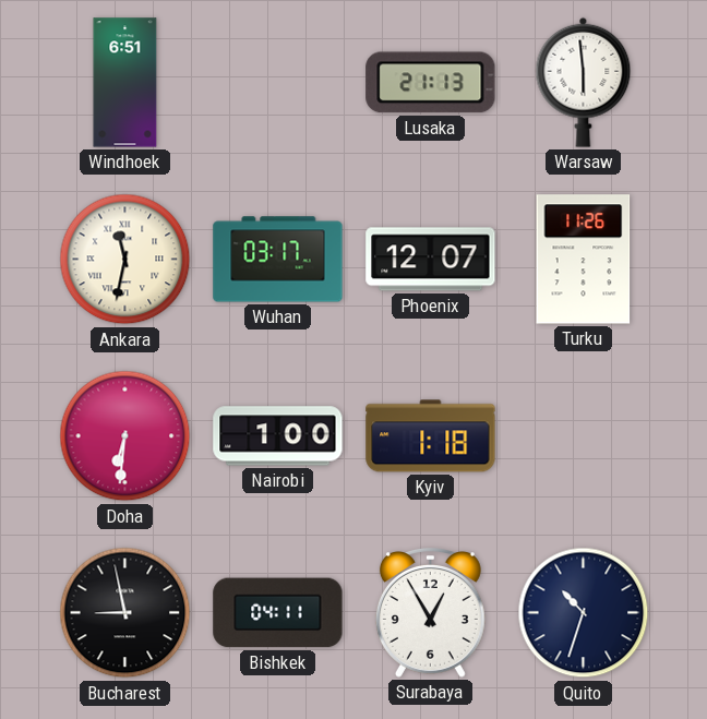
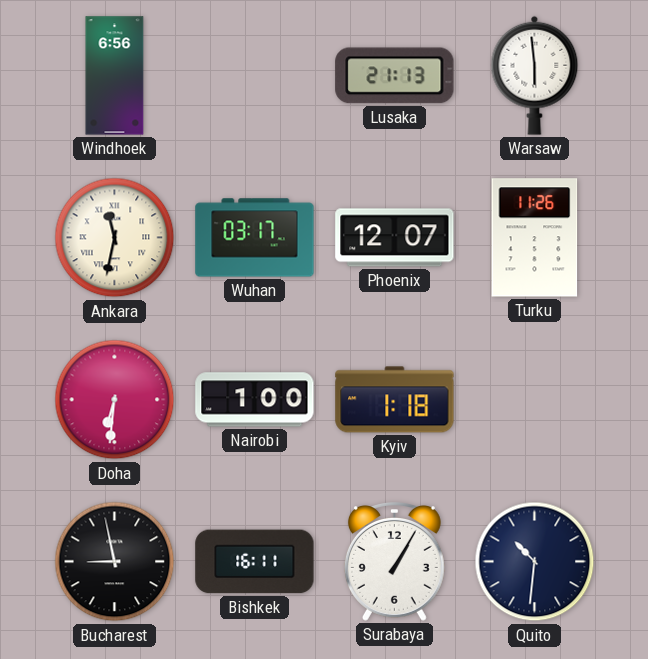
Windhoek: 6:51 -> 6:56
Bishkek: 04:11 -> 16:11
Surabaya: 12:55 -> 1:05
Quito: 10:33 -> 10:31
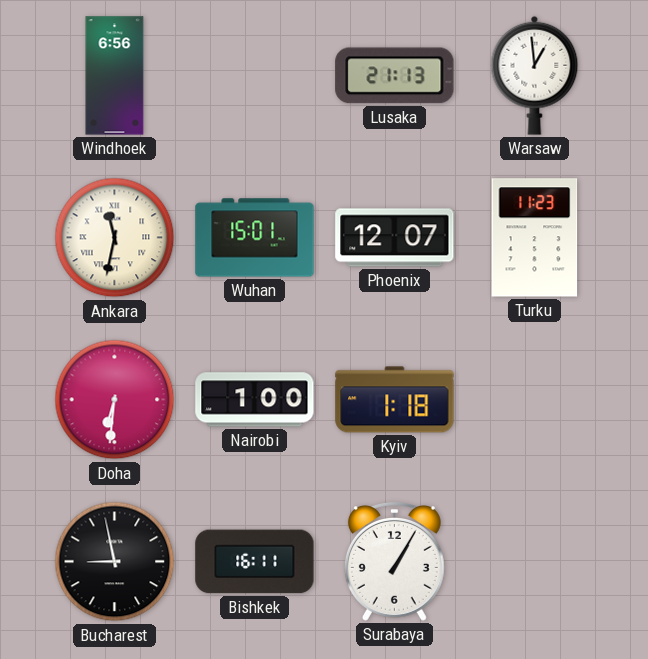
Warsaw: 5:59 -> 12:59
Wuhan: 03:17 -> 15:01
Turku: 11:26 -> 11:23
Quito: 10:31 -> none
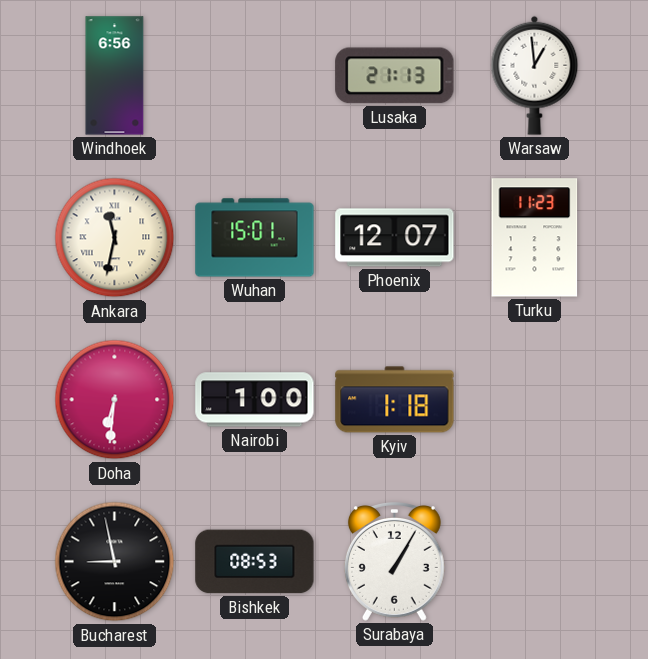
Bishkek: 16:11 -> 08:53
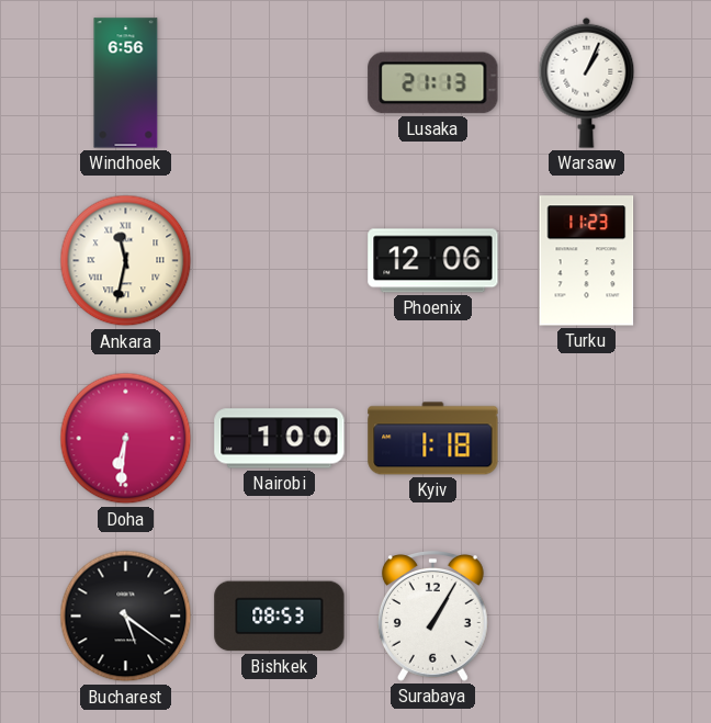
Warsaw: 12:59 -> 1:04
Wuhan: 15:01 -> none
Phoenix: 12:07 -> 12:06
Bucharest: 8:58 -> 5:21
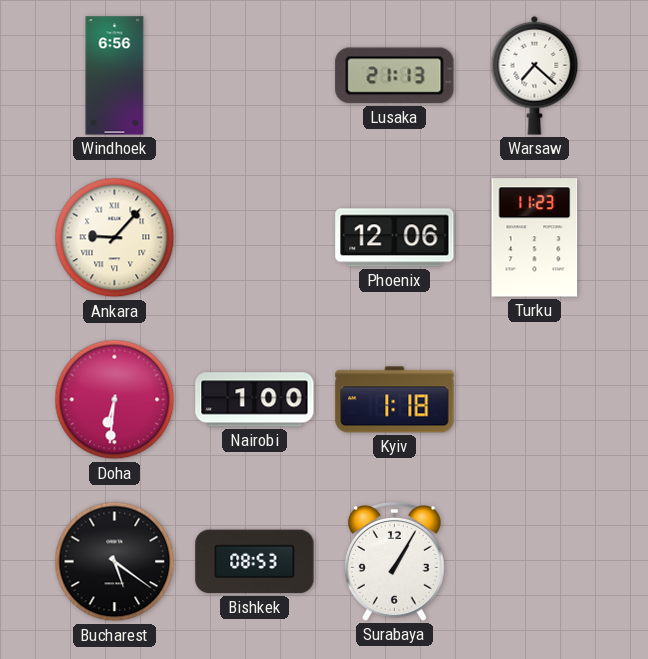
Warsaw: 1:04 -> 7:22
Ankara: 11:32 -> 9:07
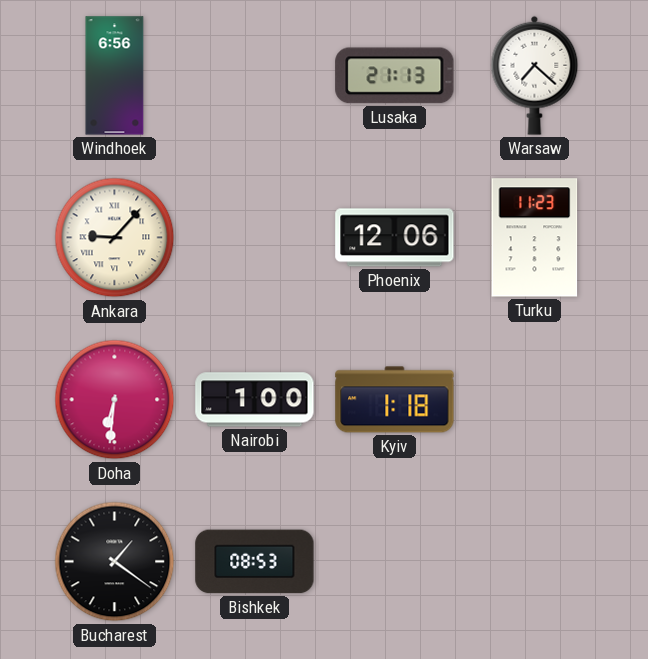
Bucharest: 5:21 -> 1:21
Surabaya: 1:05 -> none
